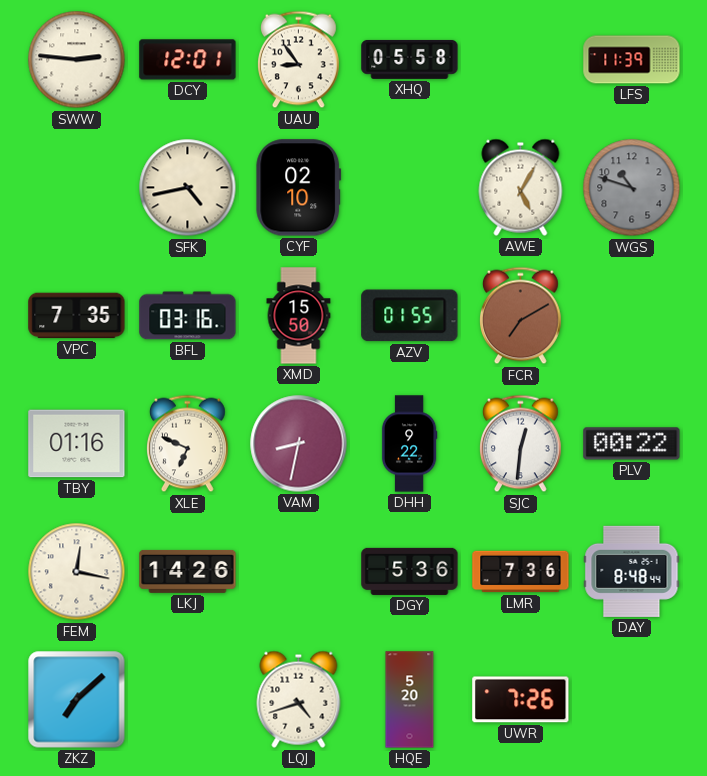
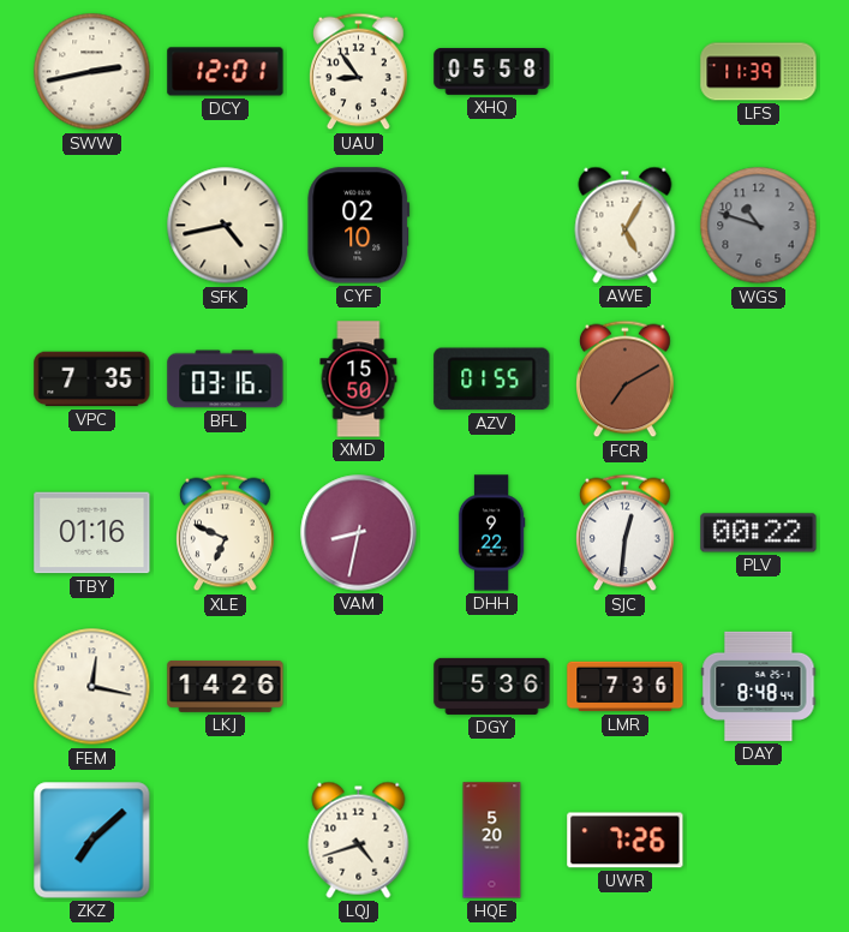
SWW: 2:46 -> 2:43
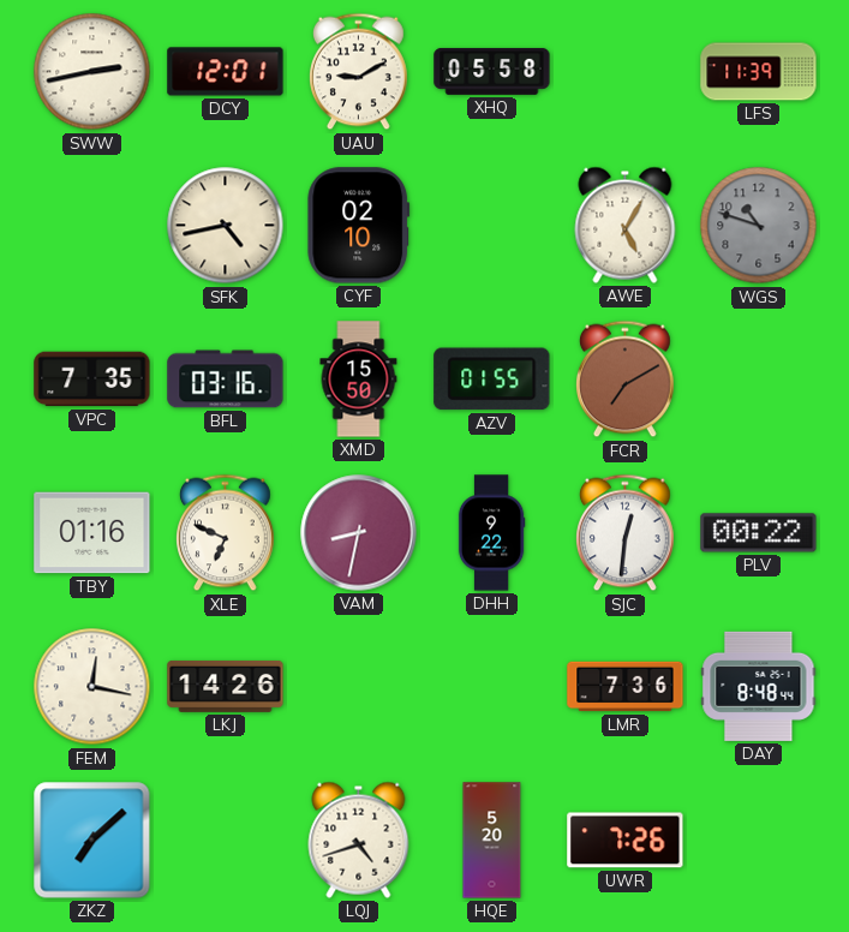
UAU: 8:54 -> 9:10
DGY: 5:36 -> none
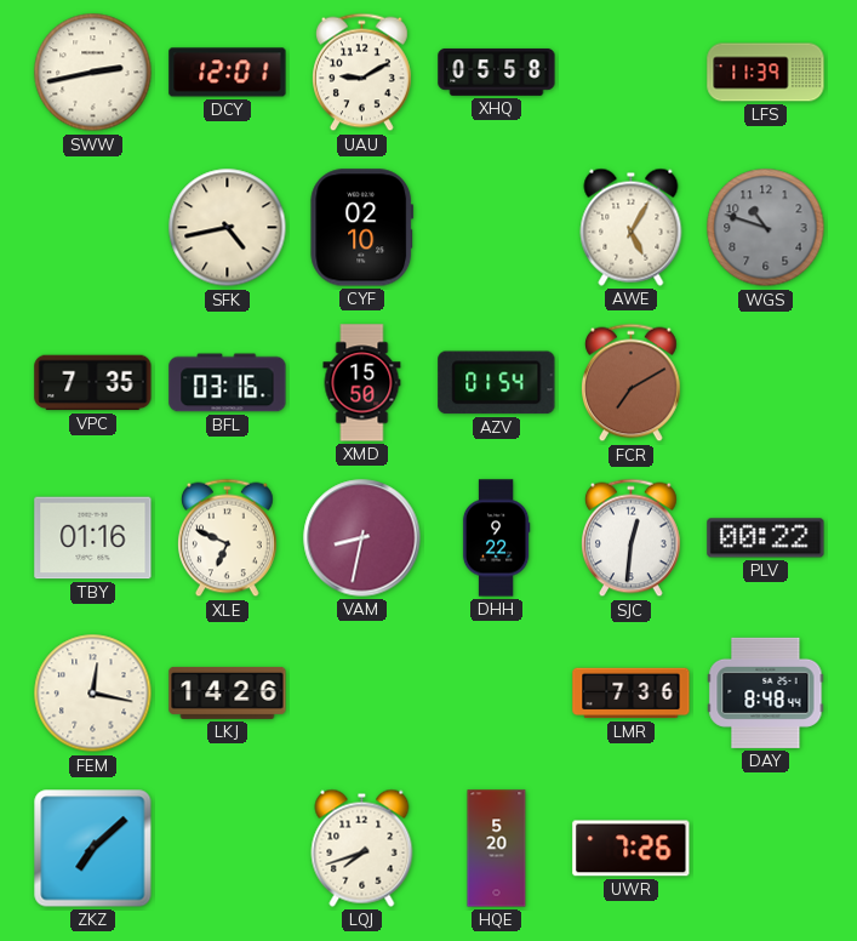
AZV: 01:55 -> 01:54
LQJ: 4:42 -> 7:42
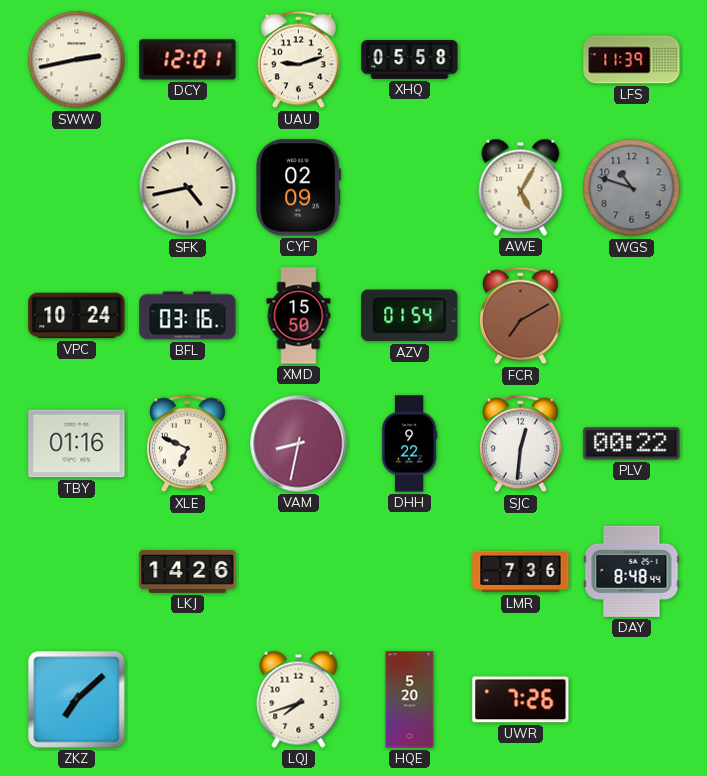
UAU: 9:10 -> 9:12
CYF: 02:10 -> 02:09
VPC: 7:35 -> 10:24
FEM: 12:17 -> none
